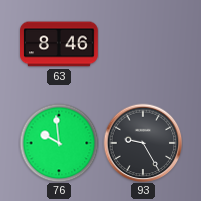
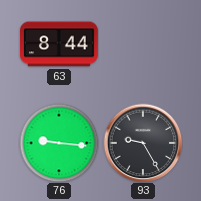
63: 8:46 -> 8:44
76: 9:59 -> 9:16
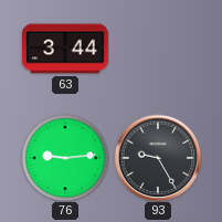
63: 8:44 -> 3:44
76: 9:16 -> 9:14
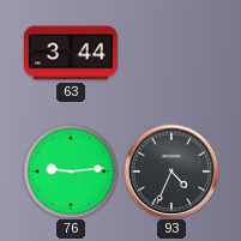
93: 9:25 -> 4:34
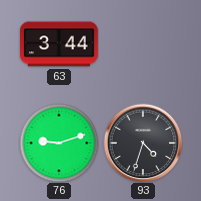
76: 9:14 -> 9:12
93: 4:34 -> 4:33
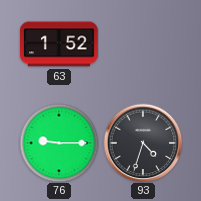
63: 3:44 -> 1:52
76: 9:12 -> 9:15
